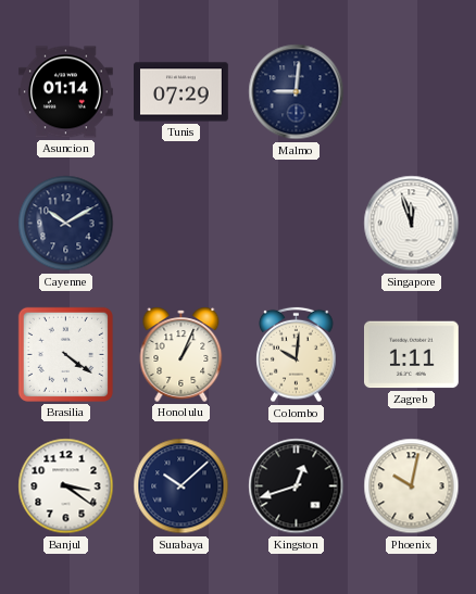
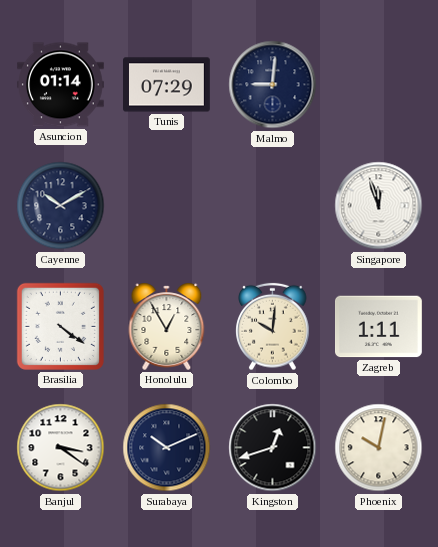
Honolulu: 1:04 -> 12:55
Surabaya: 10:08 -> 10:11
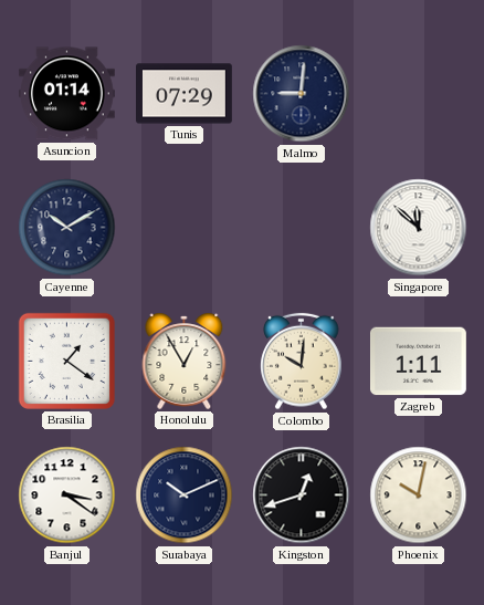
Singapore: 11:57 -> 11:52
Brasilia: 4:21 -> 1:21
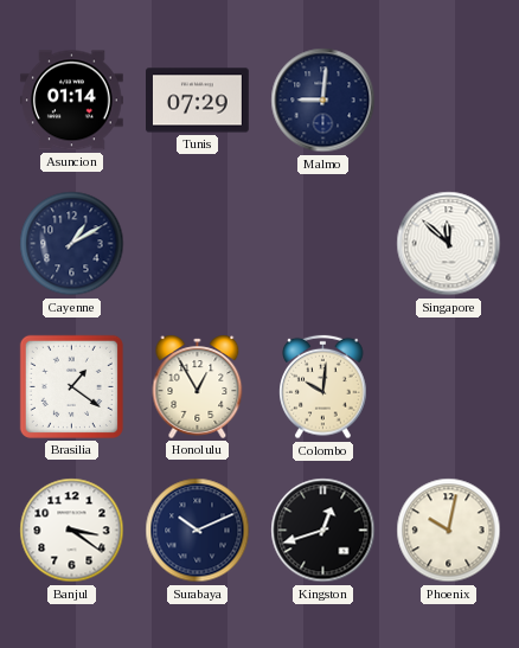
Cayenne: 10:10 -> 1:10
Zagreb: 1:11 -> none
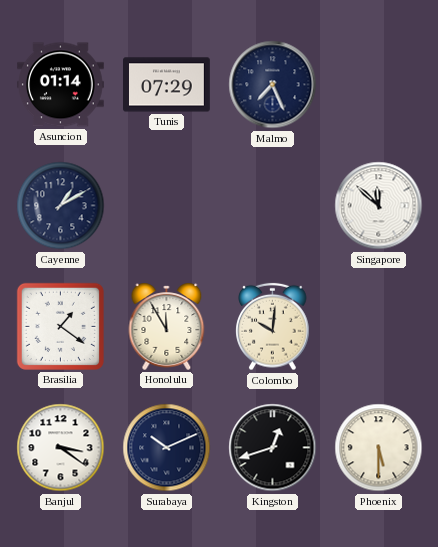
Malmo: 9:01 -> 7:26
Honolulu: 12:55 -> 11:55
Phoenix: 10:02 -> 5:30
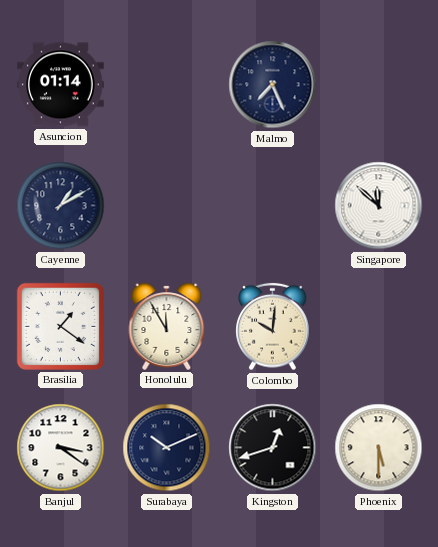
Tunis: 07:29 -> none
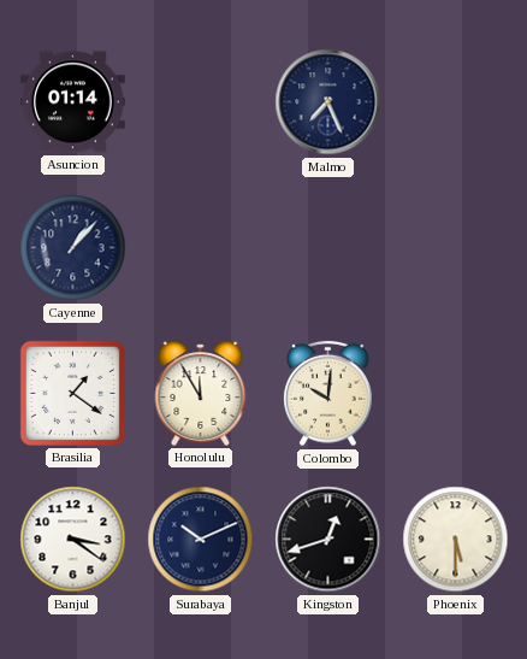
Cayenne: 1:10 -> 1:07
Singapore: 11:52 -> none
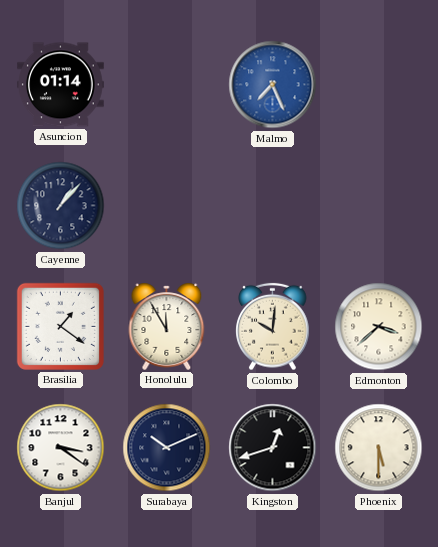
Malmo dial: navy -> blue
Edmonton: none -> 3:38
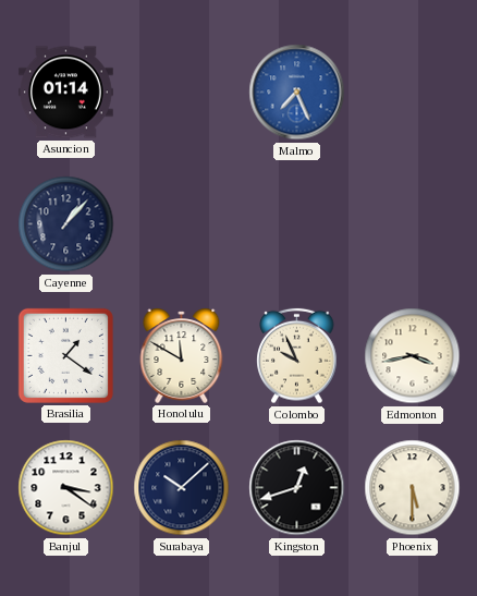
Honolulu: 11:55 -> 11:50
Colombo: 10:01 -> 9:56
Edmonton: 3:38 -> 3:43
Surabaya: 10:11 -> 10:08
